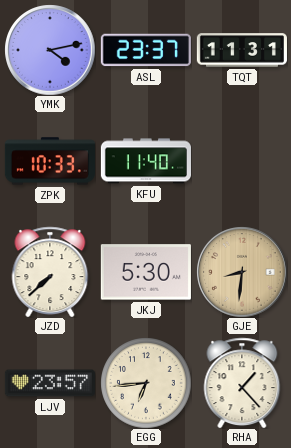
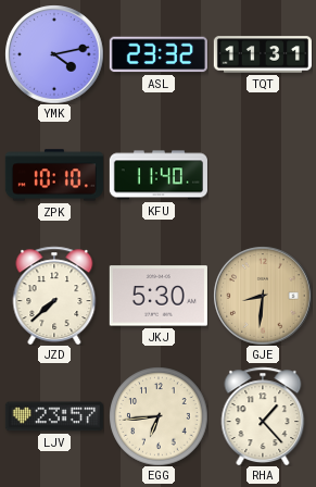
ASL: 23:37 -> 23:32
ZPK: 10:33 -> 10:10
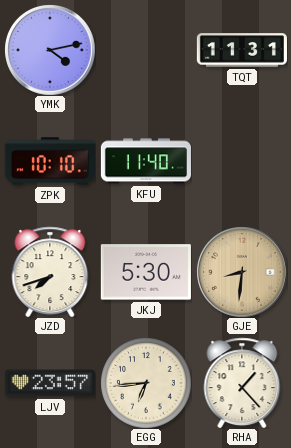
ASL: 23:32 -> none
JZD: 7:38 -> 7:42
